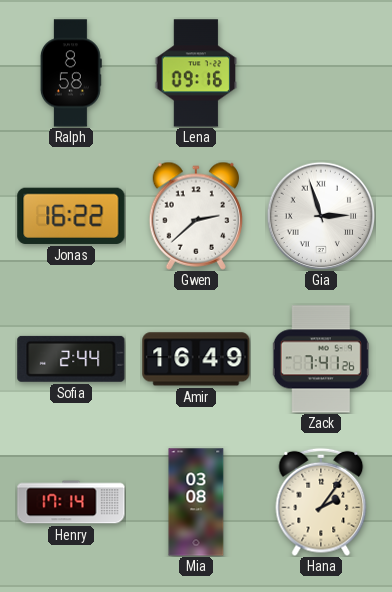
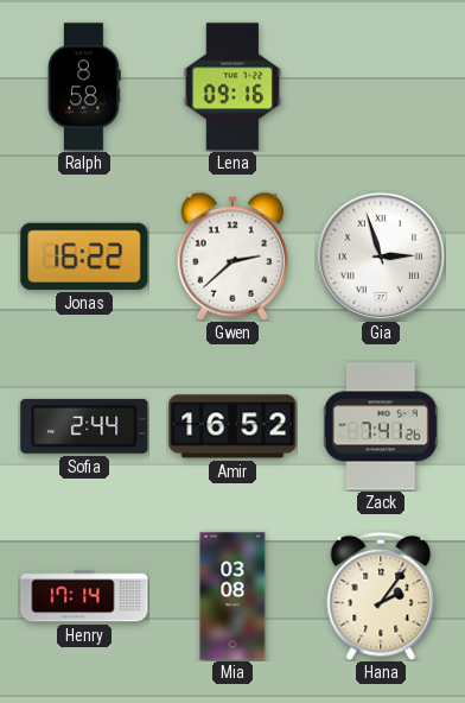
Amir: 16:49 -> 16:52
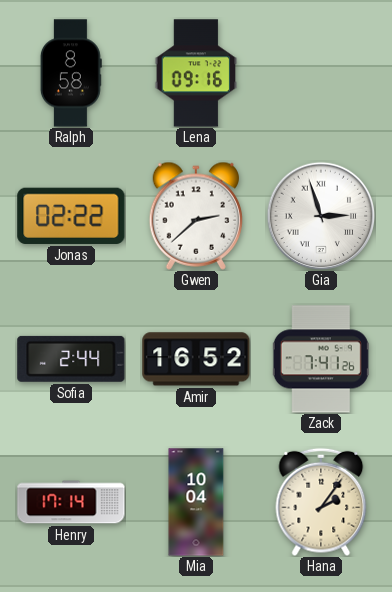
Jonas: 16:22 -> 02:22
Mia: 03:08 -> 10:04
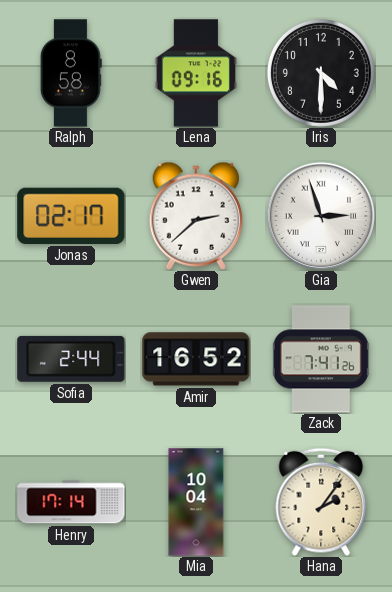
Iris: none -> 4:30
Jonas: 02:22 -> 02:17
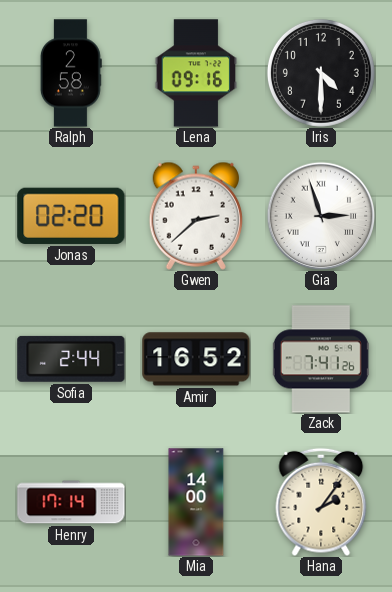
Ralph: 8:58 -> 2:58
Jonas: 02:17 -> 02:20
Mia: 10:04 -> 14:00
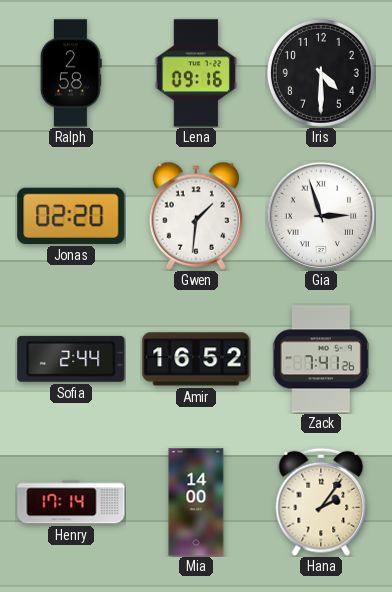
Gwen: 2:38 -> 1:31
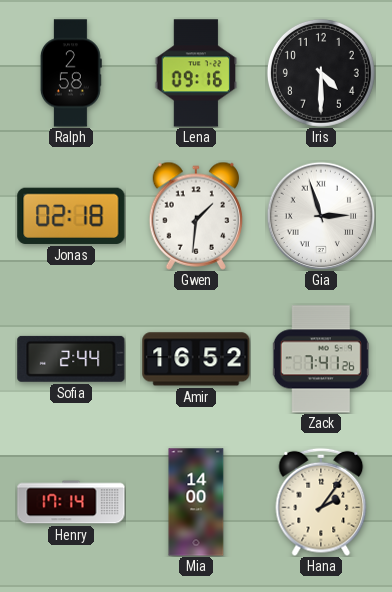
Jonas: 02:20 -> 02:18
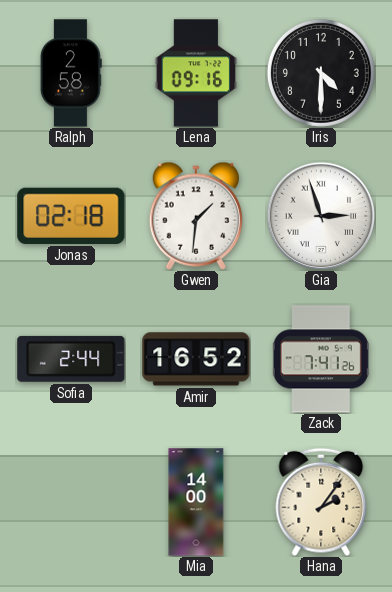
Henry: 17:14 -> none
